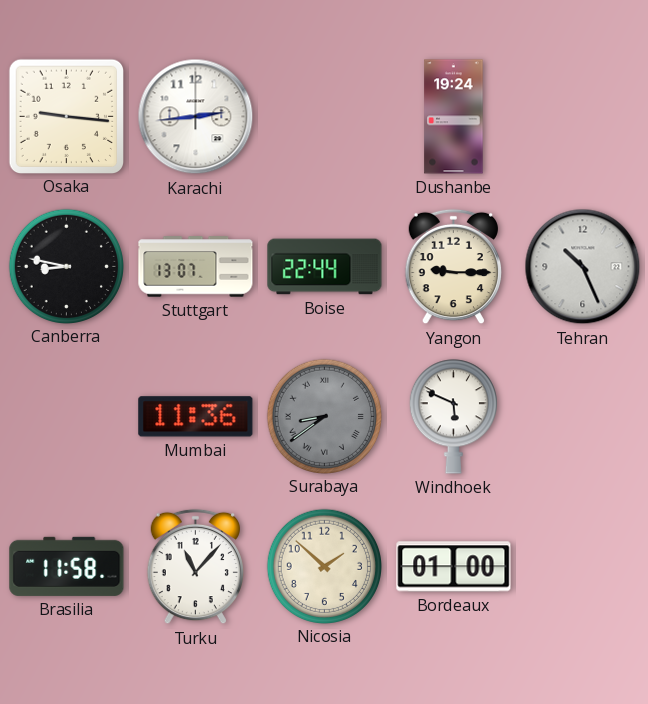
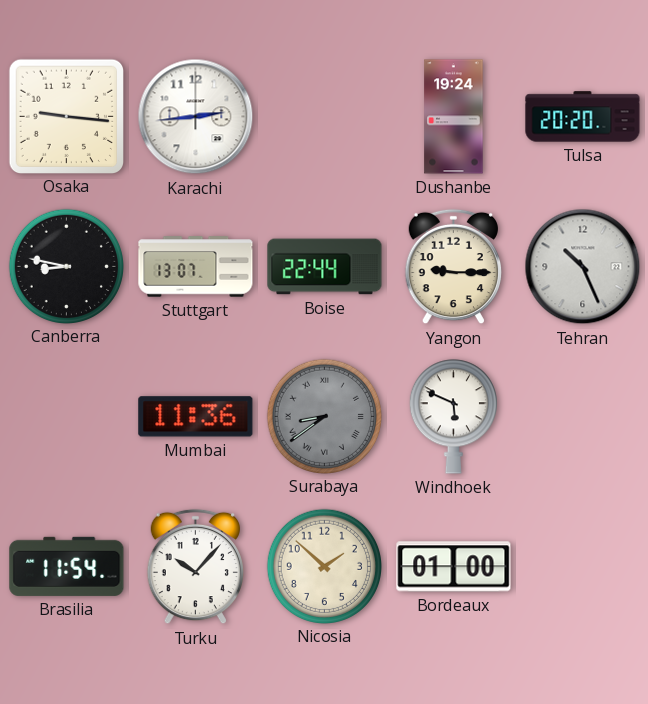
Tulsa: none -> 20:20
Brasilia: 11:58 -> 11:54
Turku: 11:07 -> 10:07
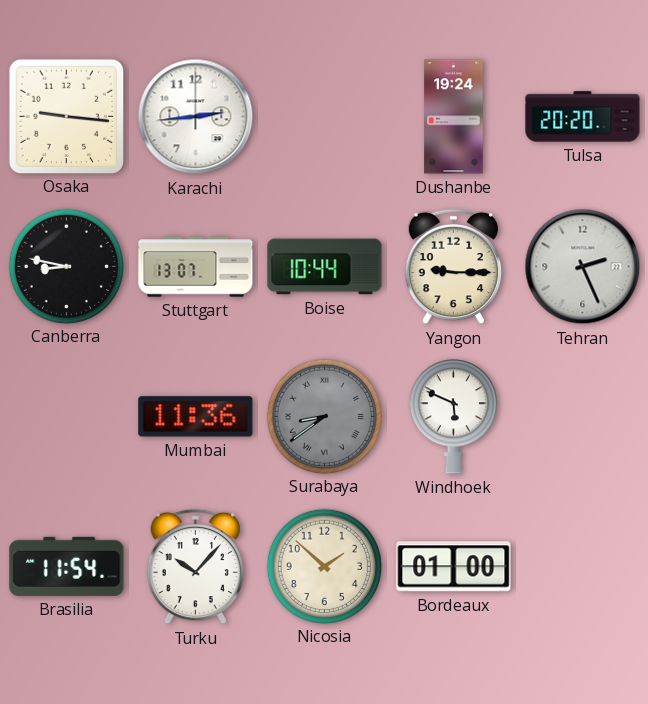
Boise: 22:44 -> 10:44
Tehran: 10:26 -> 2:26
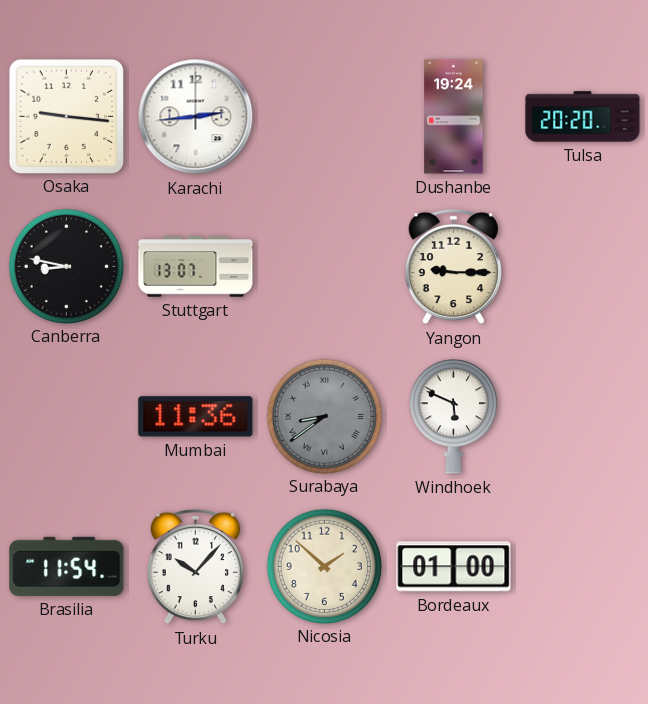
Boise: 10:44 -> none
Tehran: 2:26 -> none
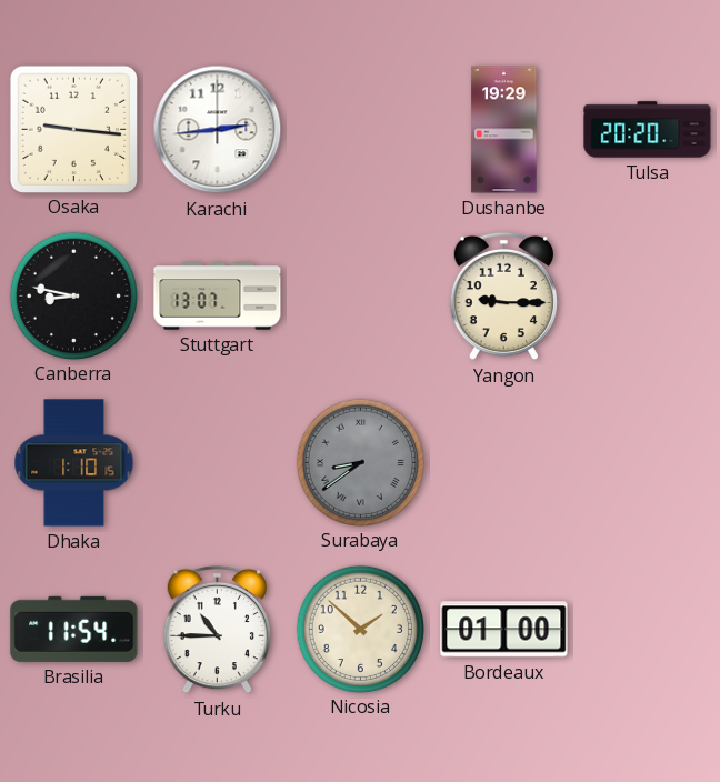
Dushanbe: 19:24 -> 19:29
Dhaka: none -> 1:10
Mumbai: 11:36 -> none
Windhoek: 5:49 -> none
Turku: 10:07 -> 10:45
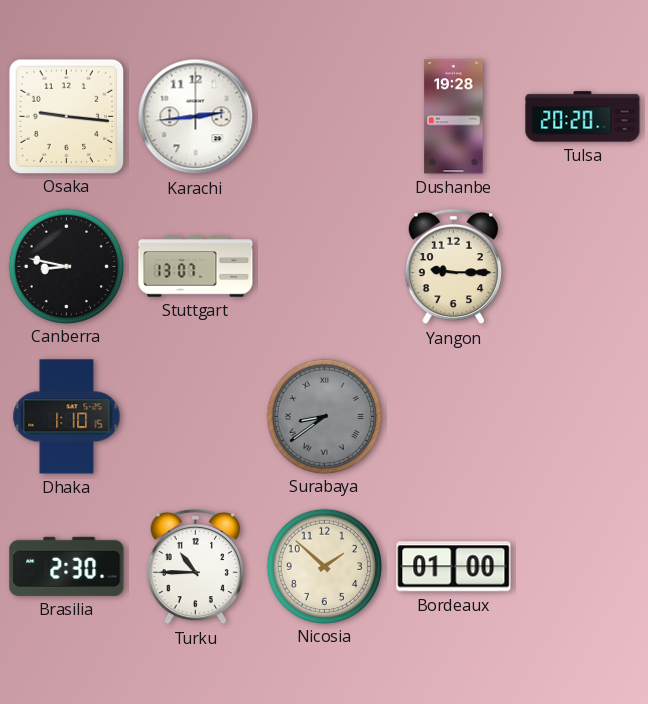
Dushanbe: 19:29 -> 19:28
Brasilia: 11:54 -> 2:30
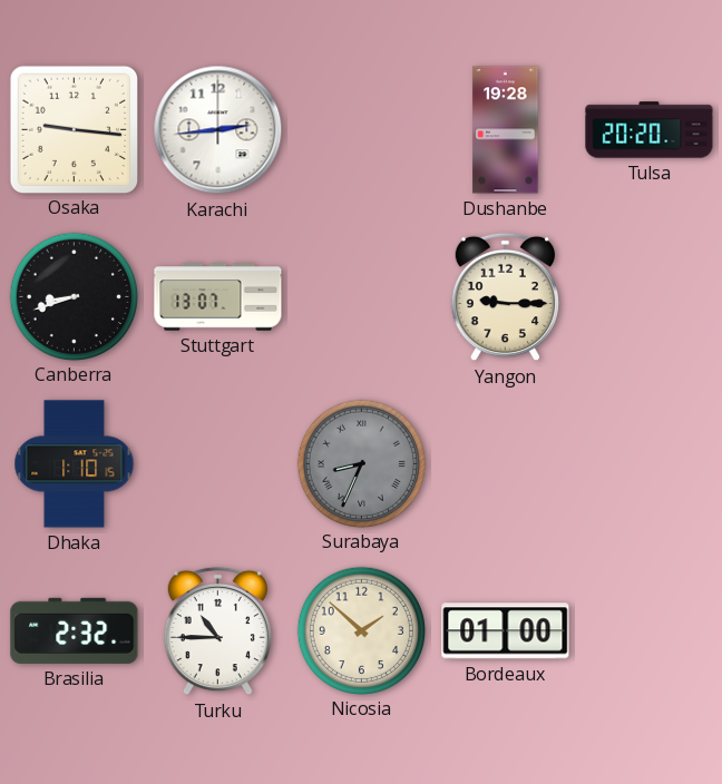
Canberra: 8:47 -> 8:42
Surabaya: 8:39 -> 8:34
Brasilia: 2:30 -> 2:32
